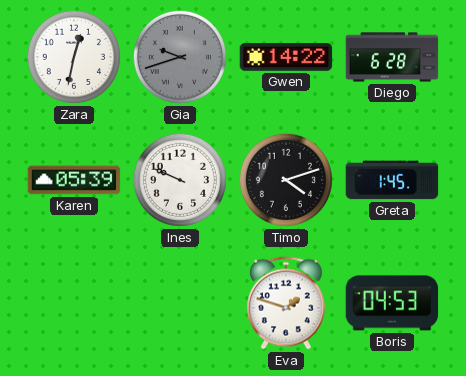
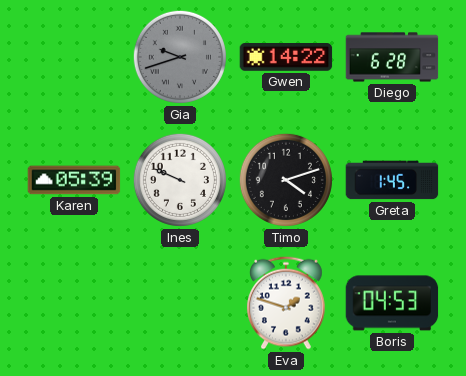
Zara: 12:32 -> none
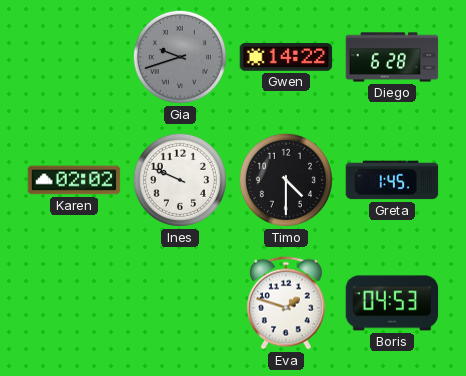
Karen: 05:39 -> 02:02
Timo: 4:12 -> 4:30
